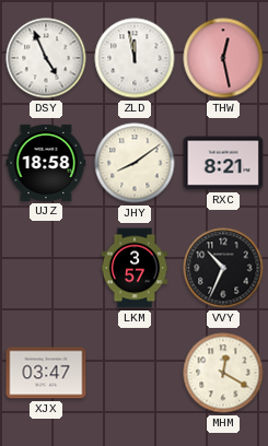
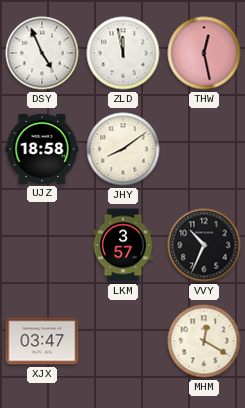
RXC: 8:21 -> none
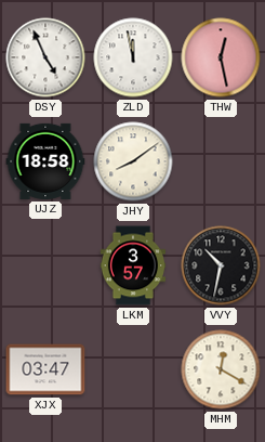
VVY: 10:34 -> 10:32
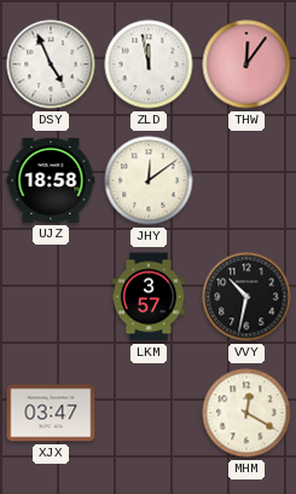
THW: 12:28 -> 12:06
JHY: 8:09 -> 12:09
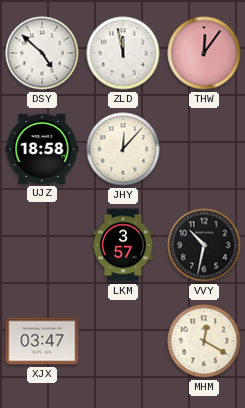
DSY: 4:56 -> 4:52
JHY: 12:09 -> 12:07
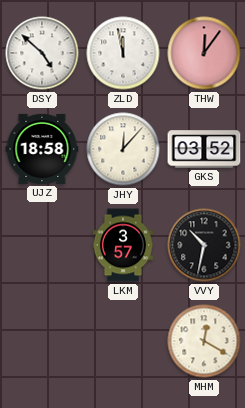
GKS: none -> 03:52
XJX: 03:47 -> none
